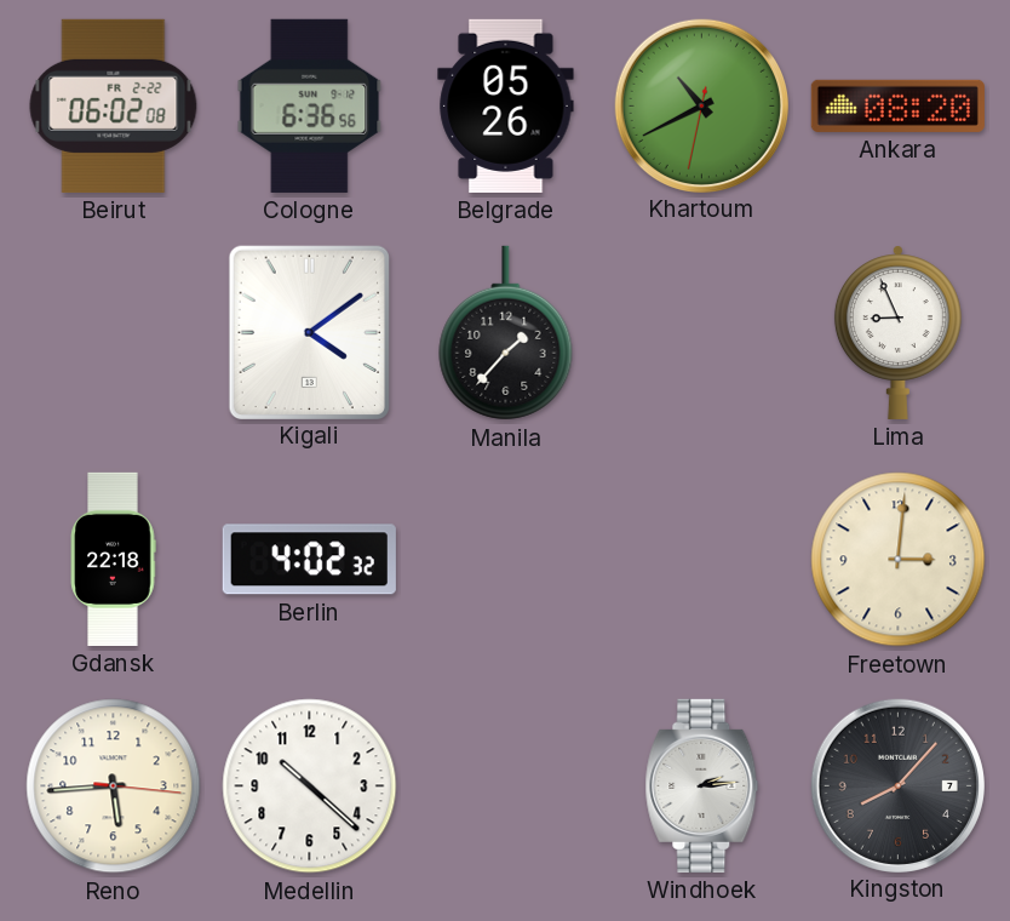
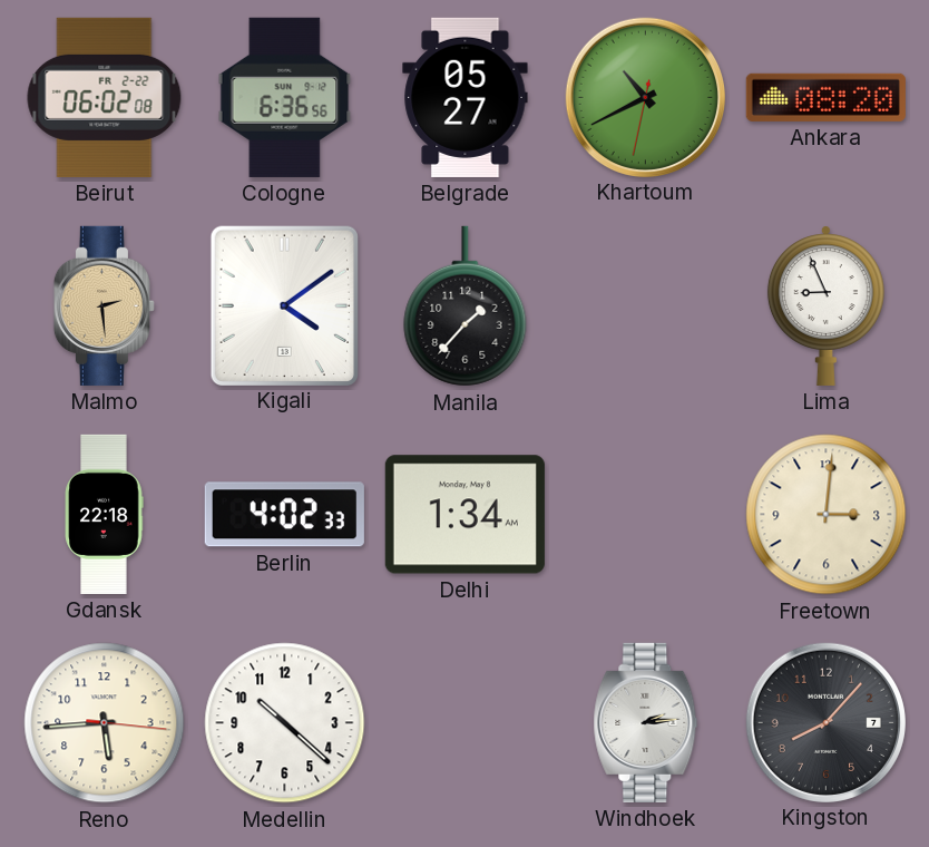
Belgrade: 05:26 -> 05:27
Malmo: none -> 2:29
Berlin: 4:02:32 -> 4:02:33
Delhi: none -> 1:34
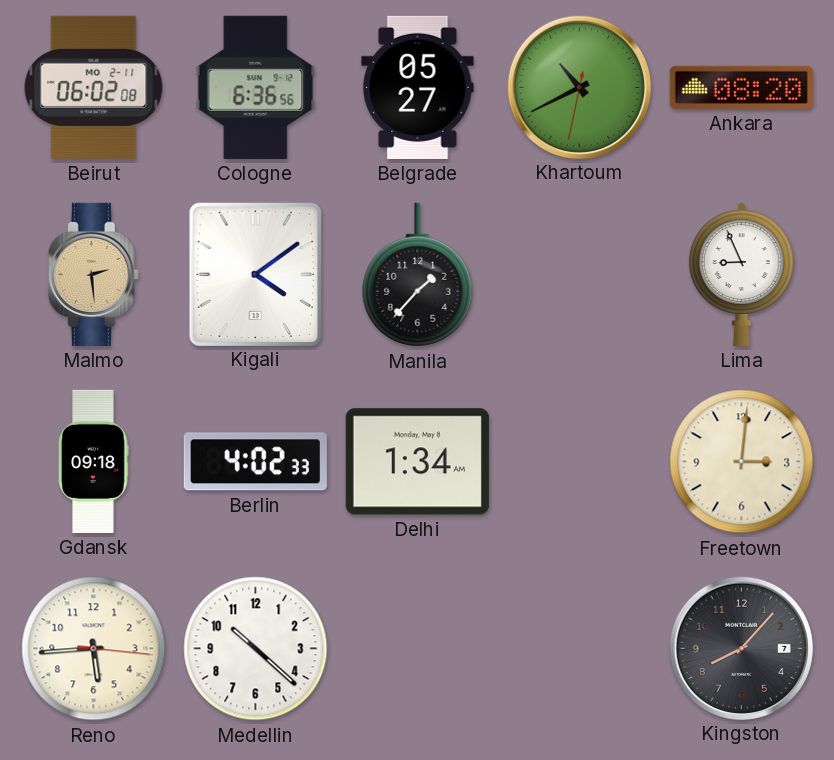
Beirut date: FR 2-22 -> MO 2-11
Gdansk: 22:18 -> 09:18
Windhoek: 2:14 -> none
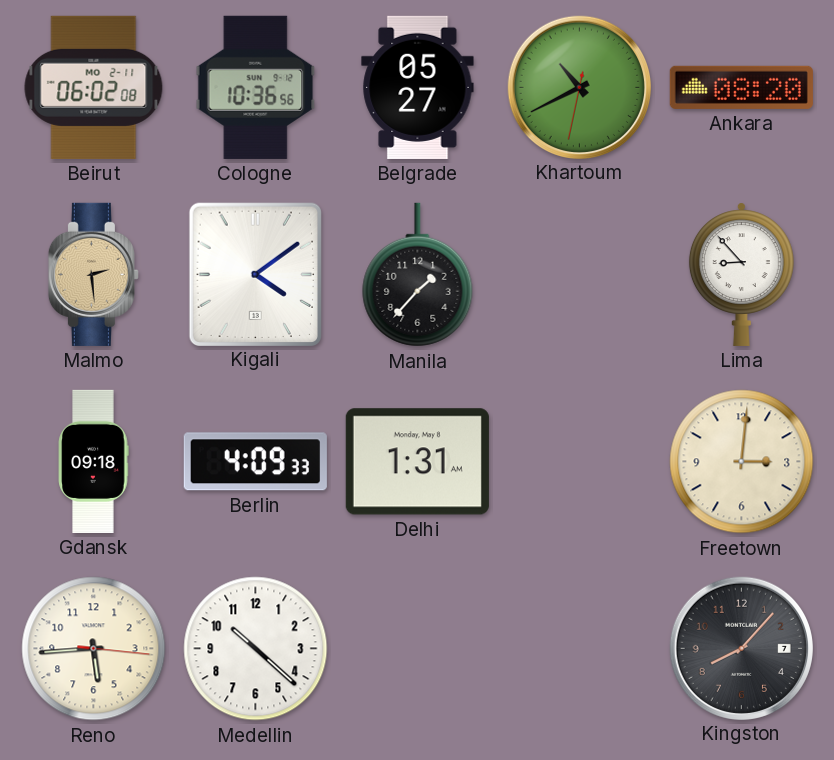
Cologne: 6:36 -> 10:36
Lima: 8:56 -> 8:53
Berlin: 4:02 -> 4:09
Delhi: 1:34 -> 1:31
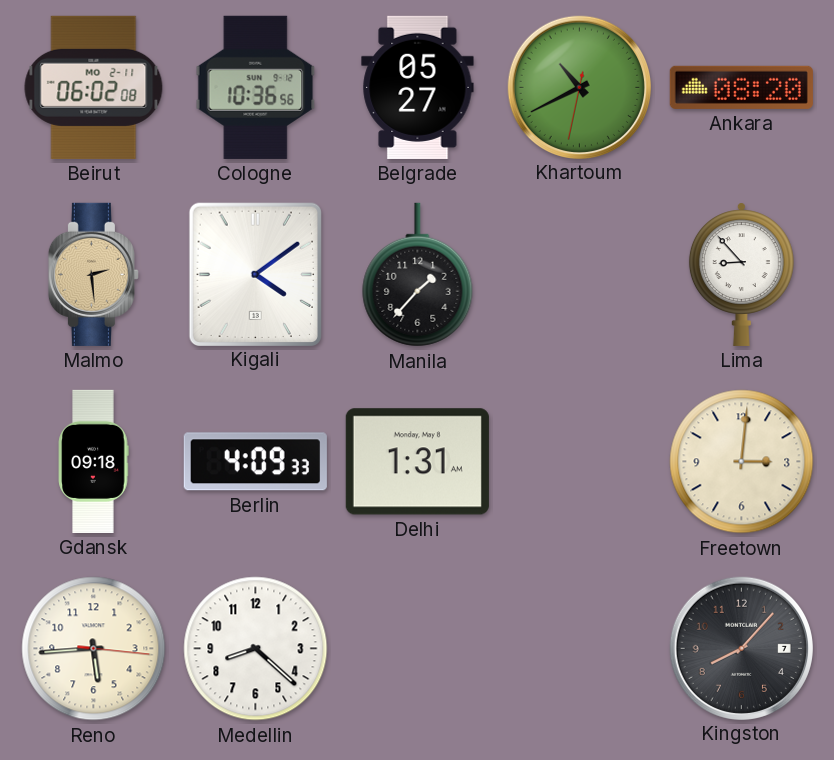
Medellin: 10:22 -> 8:22
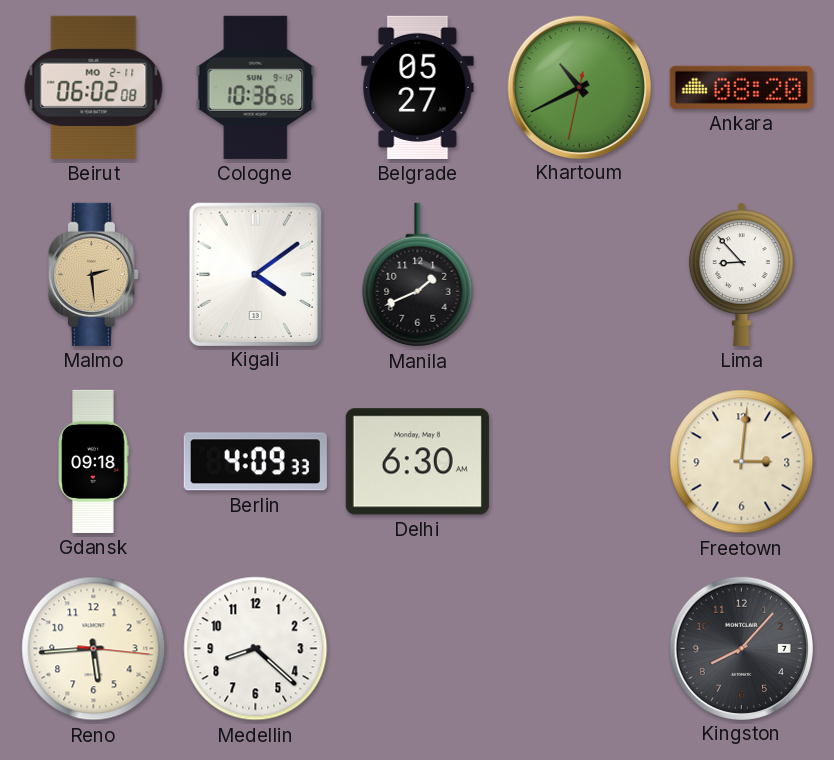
Manila: 1:37 -> 1:41
Delhi: 1:31 -> 6:30
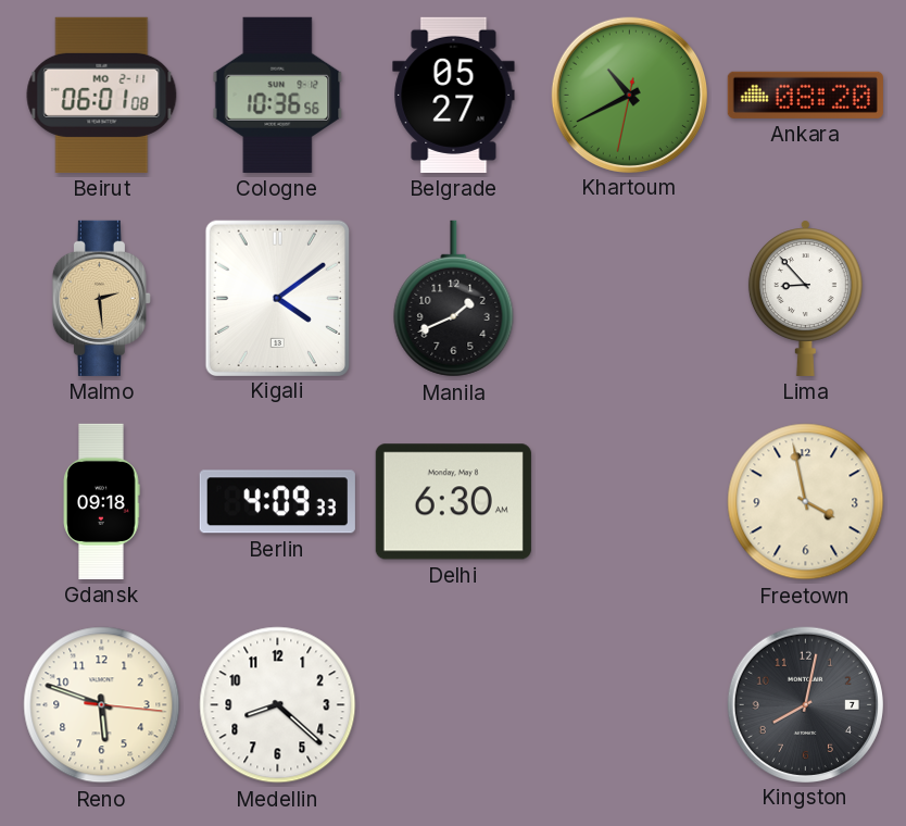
Beirut: 06:02 -> 06:01
Freetown: 3:01 -> 3:58
Reno: 5:44 -> 5:48
Kingston: 8:07 -> 8:02
